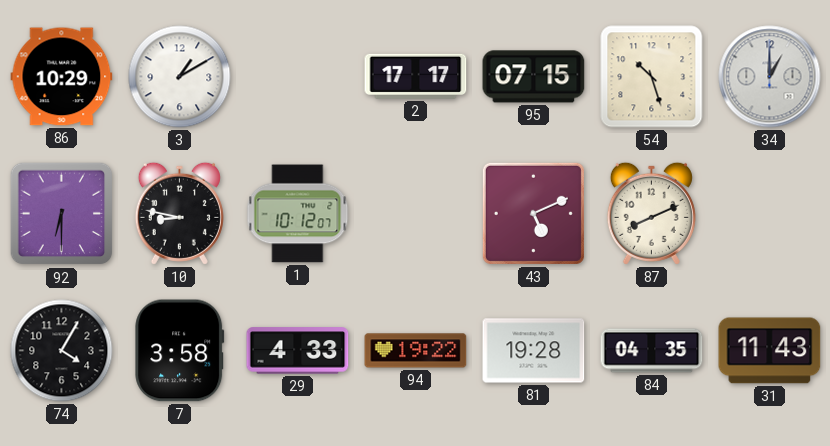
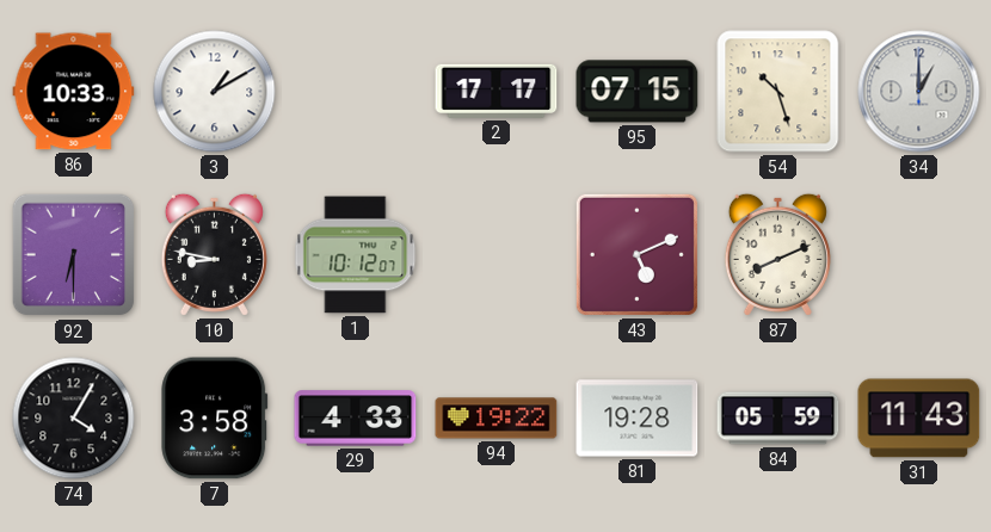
86: 10:29 -> 10:33
84: 04:35 -> 05:59
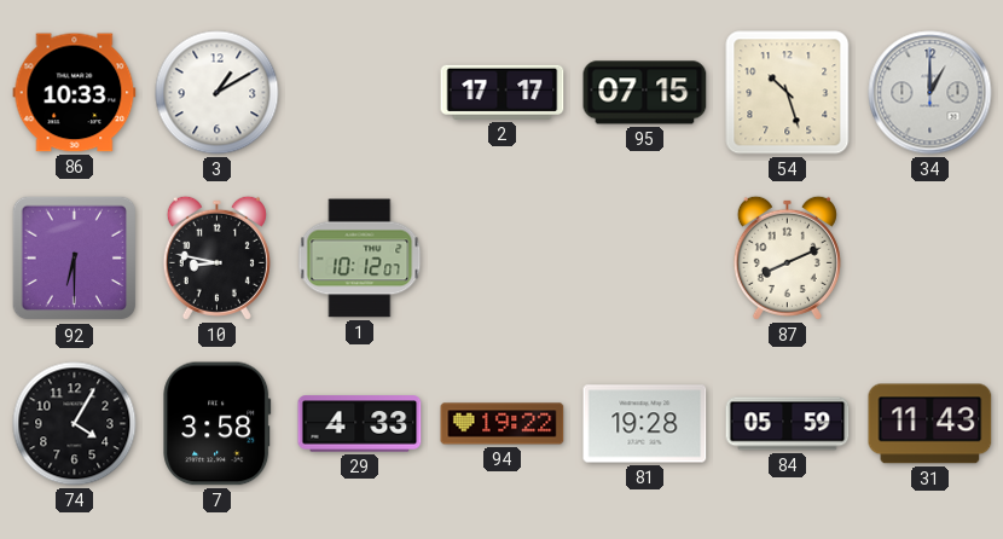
43: 5:11 -> none
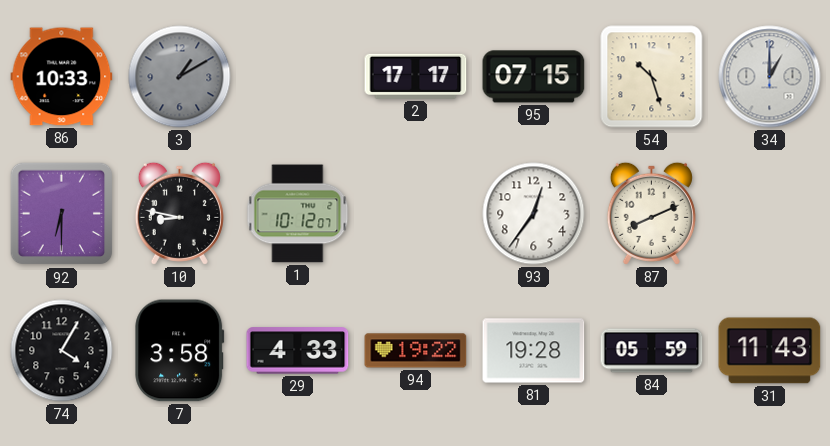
3 dial: white -> grey
93: none -> 12:36
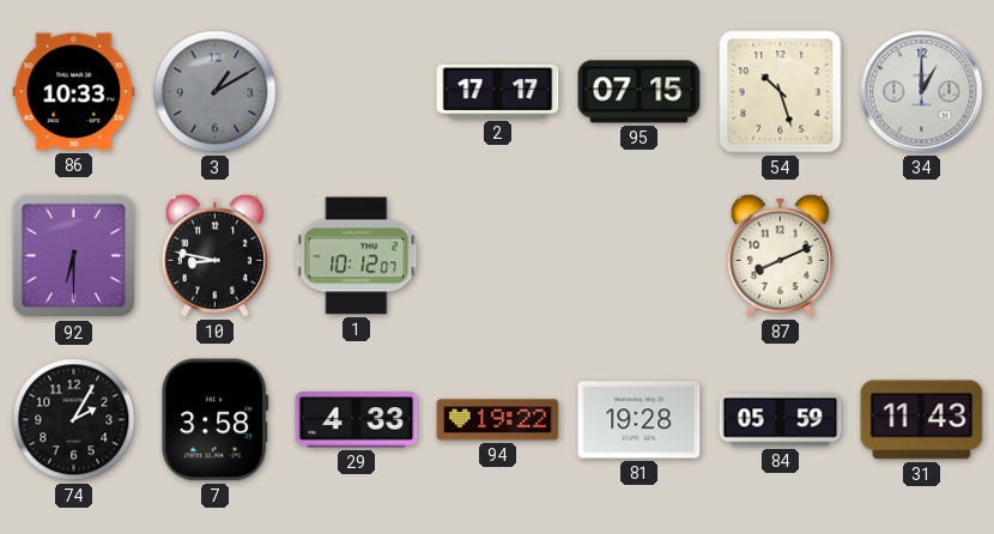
93: 12:36 -> none
74: 4:05 -> 2:05
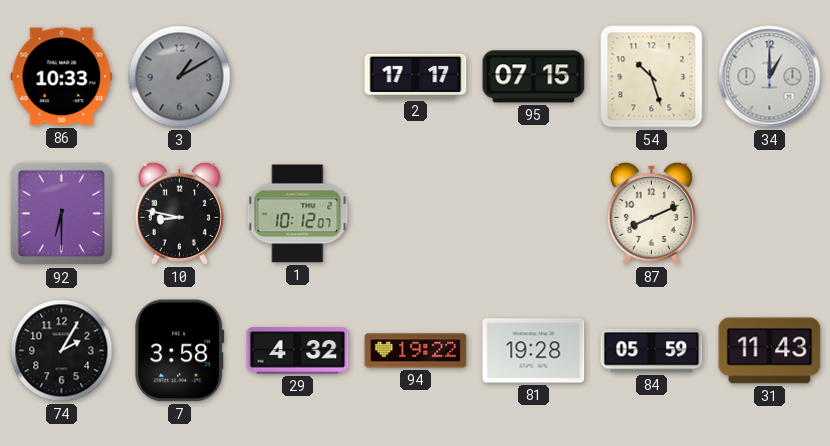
29: 4:33 -> 4:32
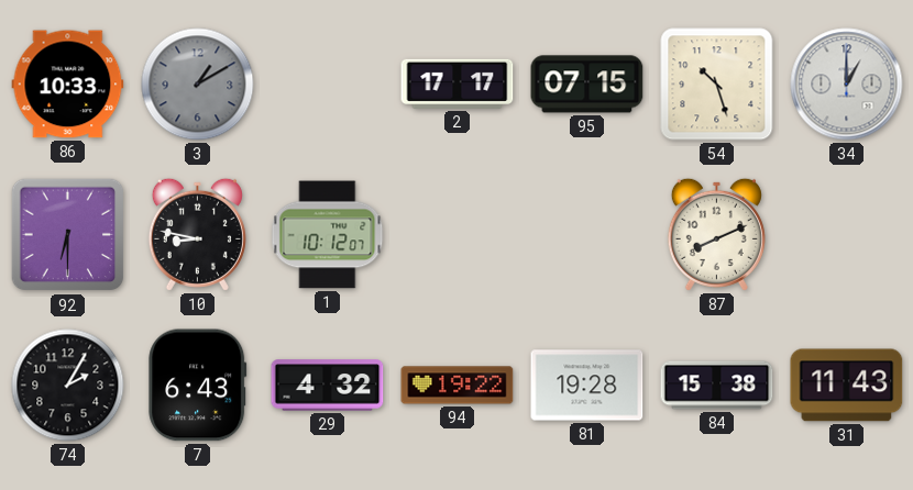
7: 3:58 -> 6:43
84: 05:59 -> 15:38
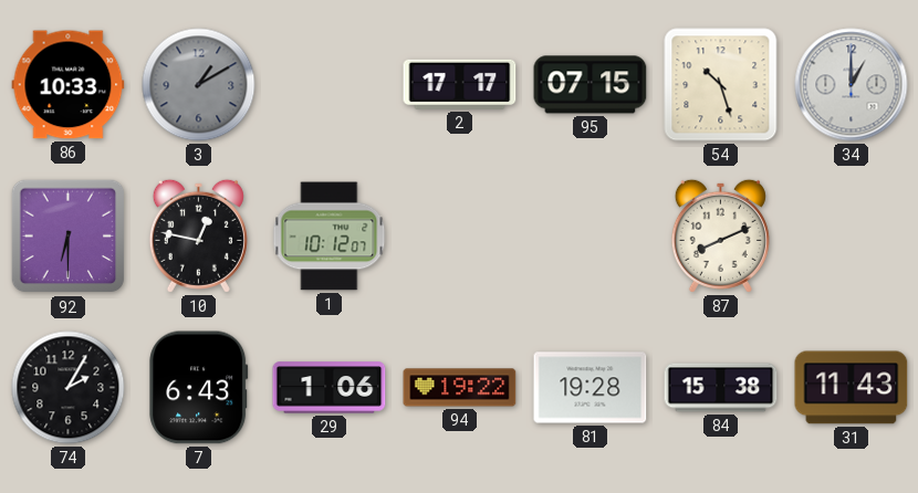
10: 8:47 -> 12:47
29: 4:32 -> 1:06
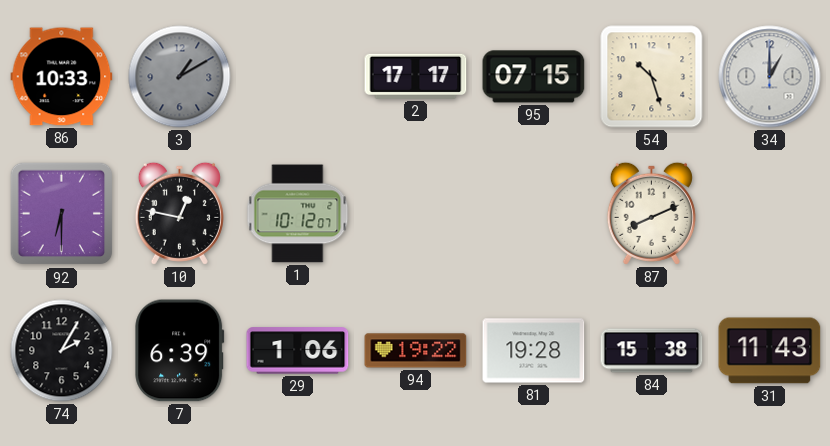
7: 6:43 -> 6:39
